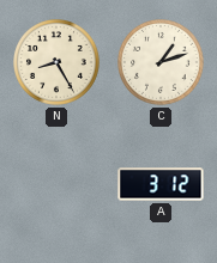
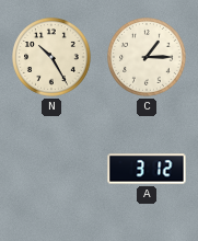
N: 8:25 -> 10:25
C: 1:12 -> 1:15
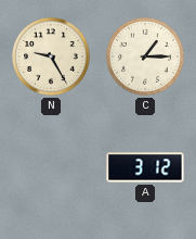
N: 10:25 -> 9:25
